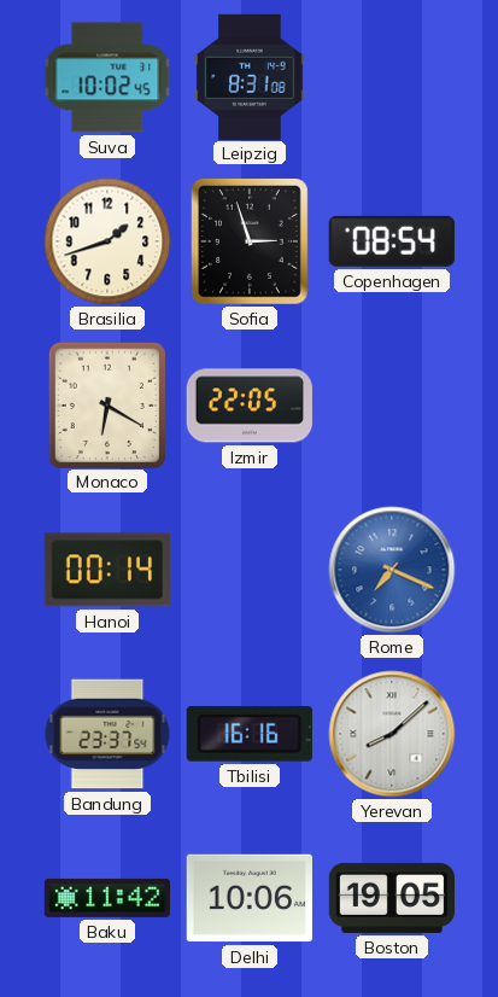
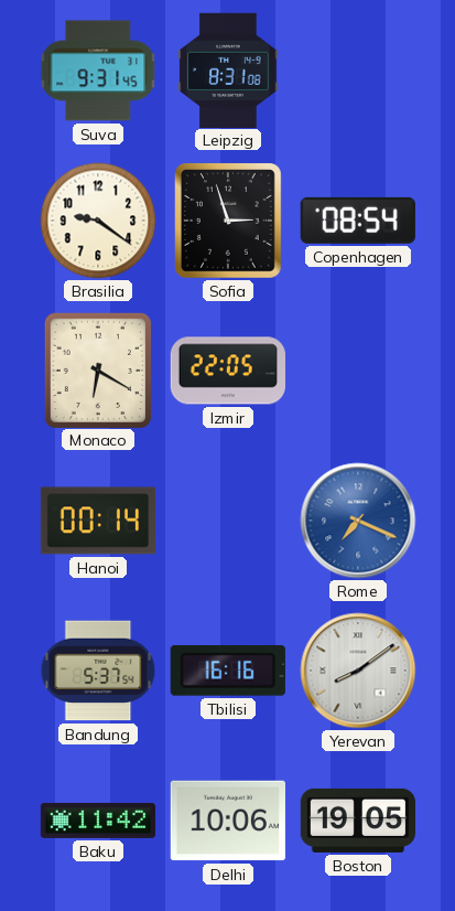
Suva: 10:02 -> 9:31
Brasilia: 1:42 -> 9:21
Bandung: 23:37 -> 5:37
Yerevan: 8:08 -> 8:09
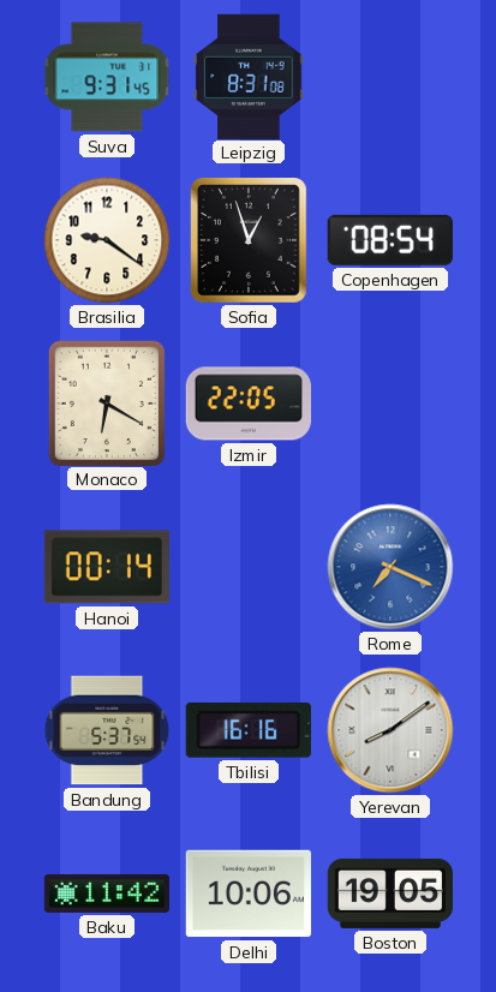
Sofia: 2:57 -> 12:57
